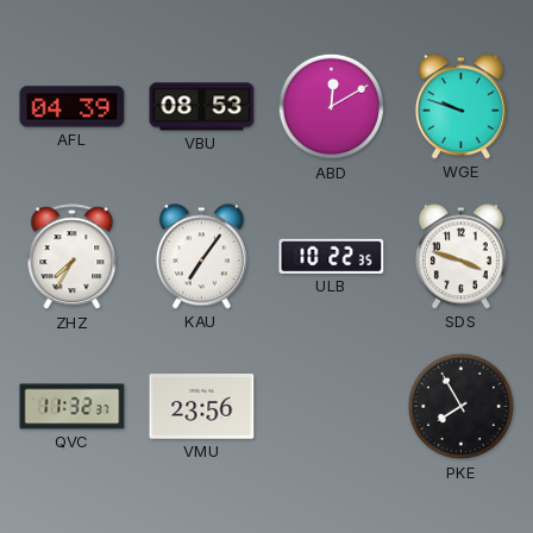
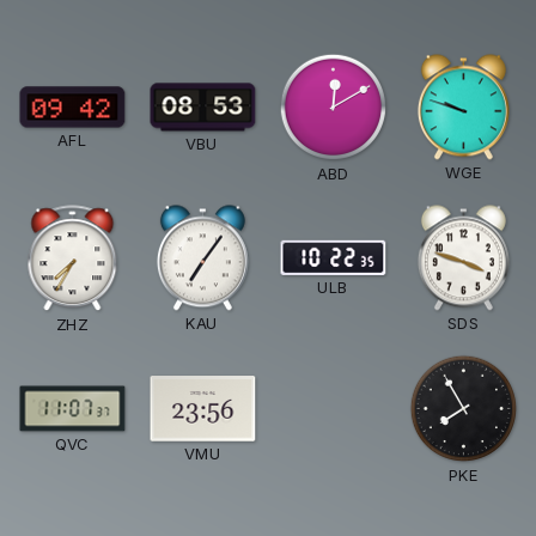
AFL: 04:39 -> 09:42
QVC: 11:32 -> 11:07
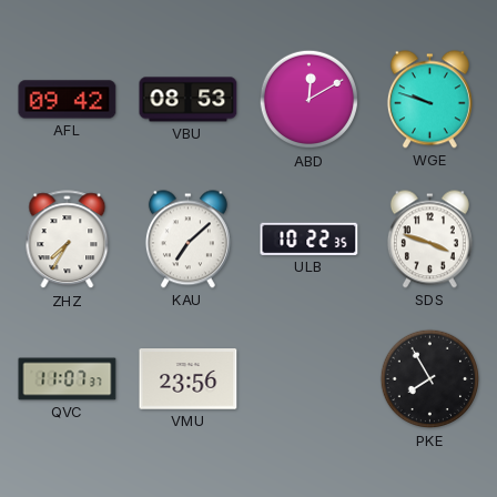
KAU: 7:06 -> 7:08
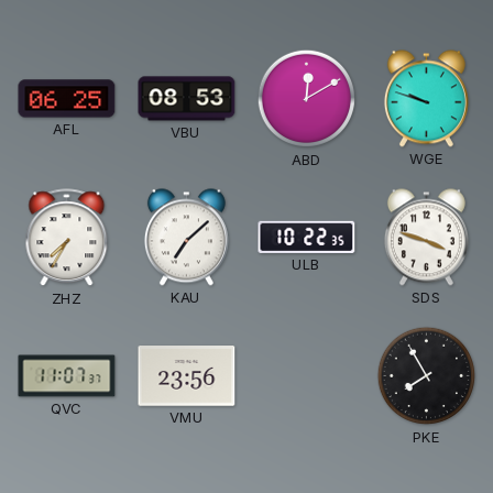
AFL: 09:42 -> 06:25
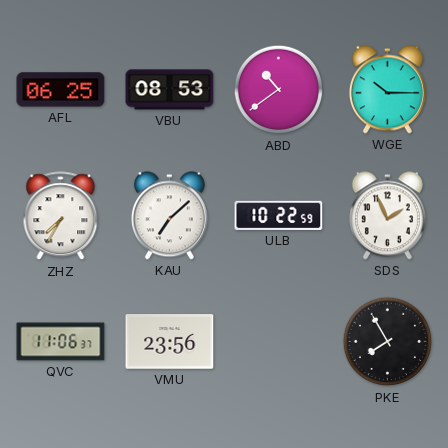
ABD: 12:10 -> 10:39
WGE: 9:48 -> 10:15
ULB: 10:22:35 -> 10:22:59
SDS: 3:48 -> 1:56
QVC: 11:07 -> 11:06
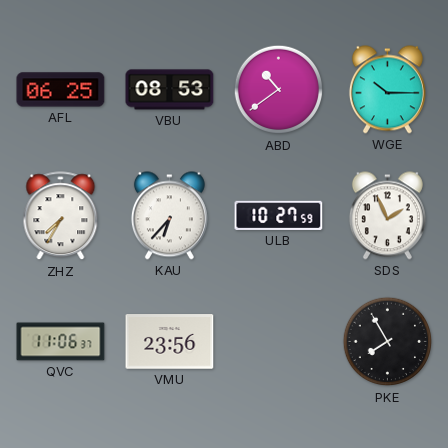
KAU: 7:08 -> 6:37
ULB: 10:22 -> 10:27
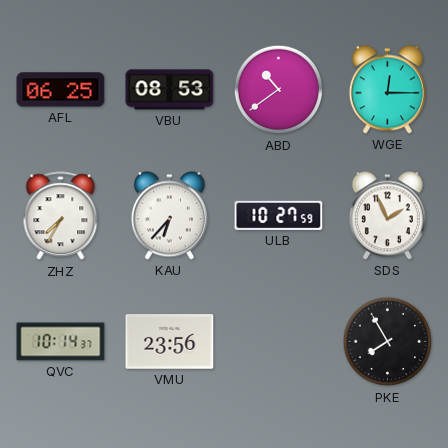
WGE: 10:15 -> 12:15
QVC: 11:06 -> 10:14
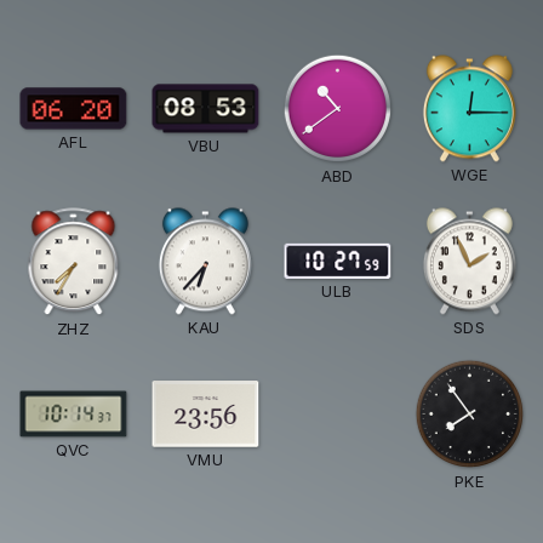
AFL: 06:25 -> 06:20
PKE: 7:55 -> 7:54
